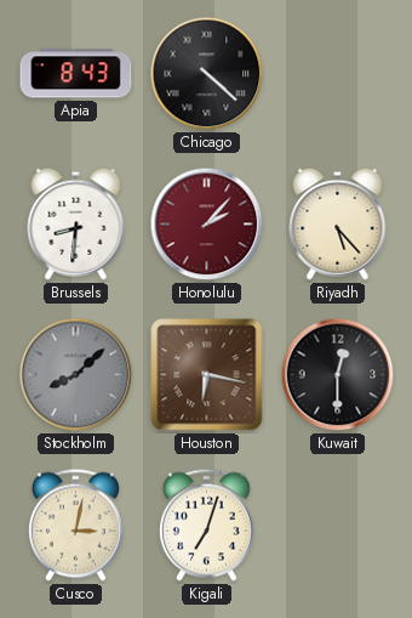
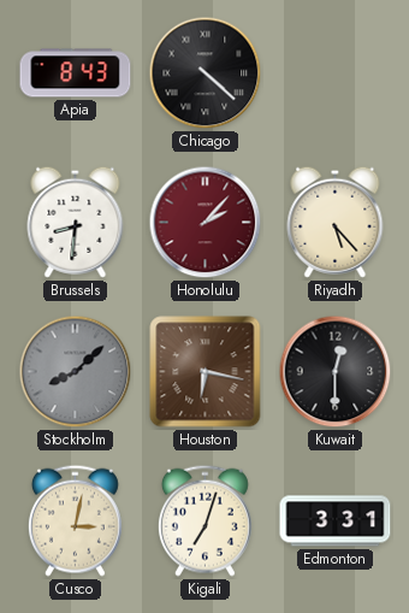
Edmonton: none -> 3:31
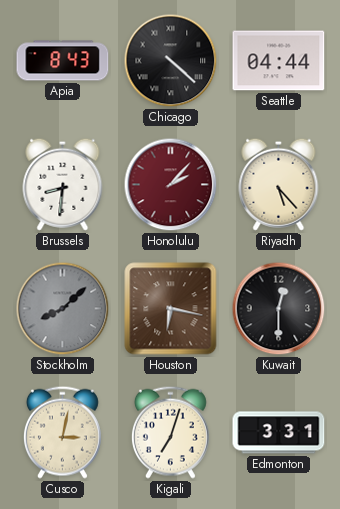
Seattle: none -> 04:44
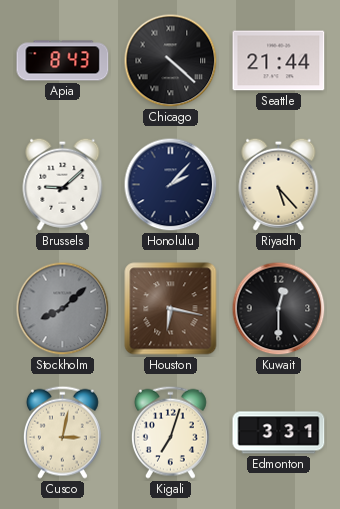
Seattle: 04:44 -> 21:44
Brussels: 8:31 -> 9:08
Honolulu dial: burgundy -> navy
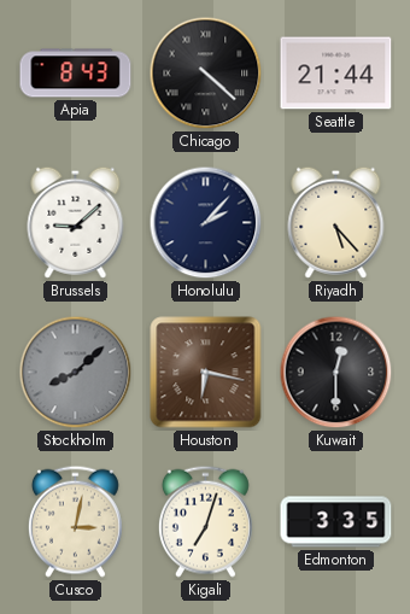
Edmonton: 3:31 -> 3:35
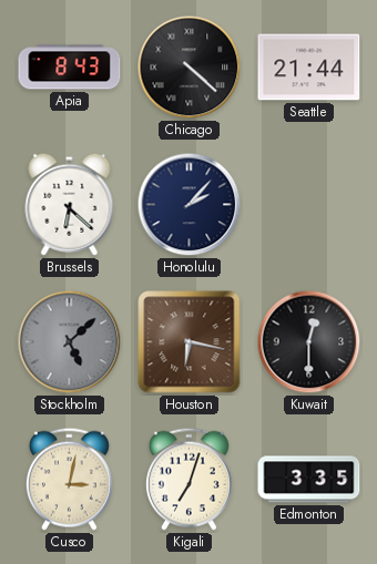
Brussels: 9:08 -> 6:22
Riyadh: 5:23 -> none
Stockholm: 8:08 -> 5:08
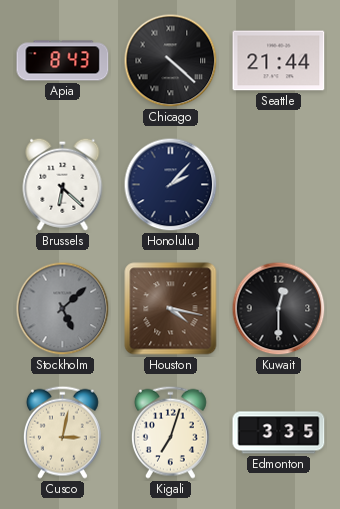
Houston: 6:17 -> 4:17
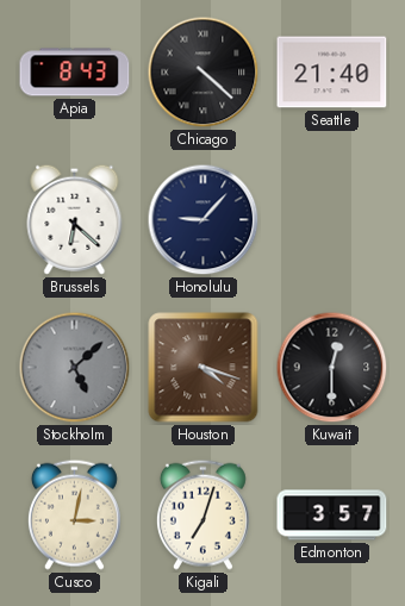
Seattle: 21:44 -> 21:40
Honolulu: 2:07 -> 9:07
Houston: 4:17 -> 4:18
Edmonton: 3:35 -> 3:57
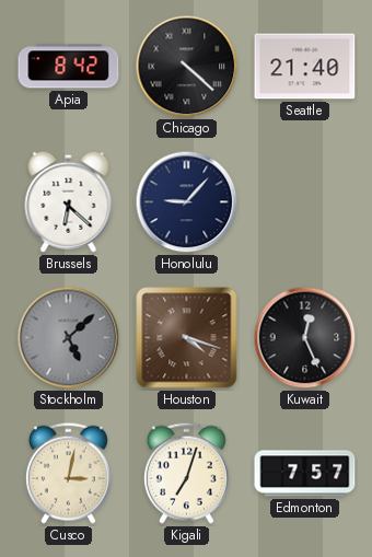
Apia: 8:43 -> 8:42
Kuwait: 12:30 -> 12:26
Edmonton: 3:57 -> 7:57
